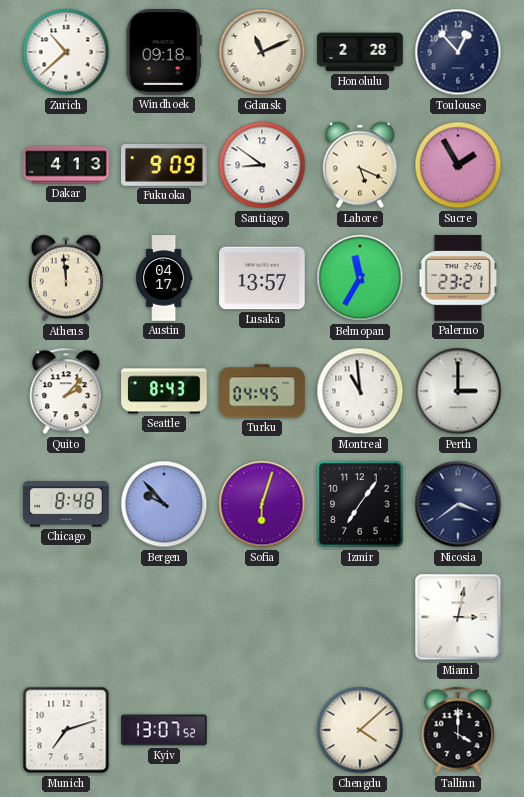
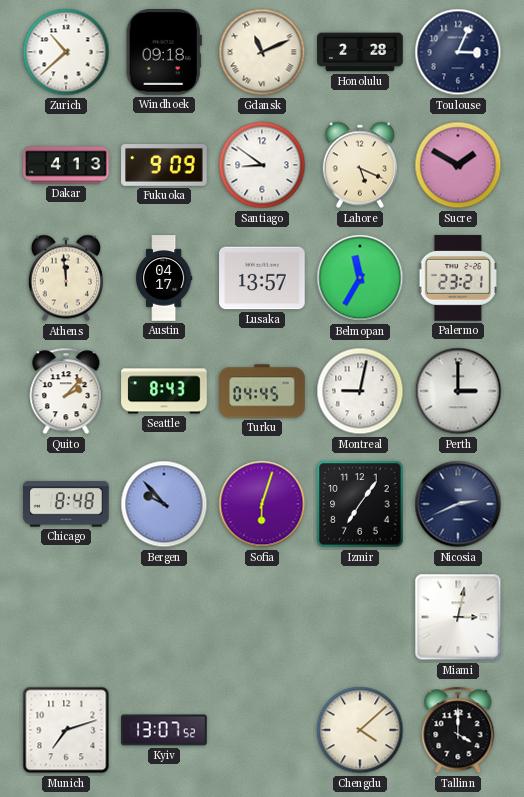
Toulouse: 12:53 -> 3:04
Sucre: 1:55 -> 1:50
Montreal: 10:59 -> 9:02
Nicosia: 3:39 -> 2:41
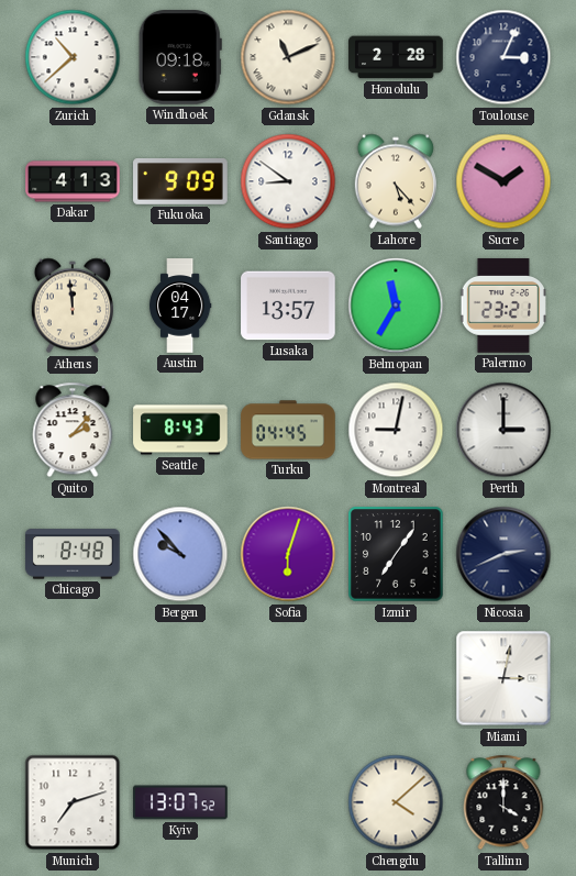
Lahore: 5:19 -> 5:23
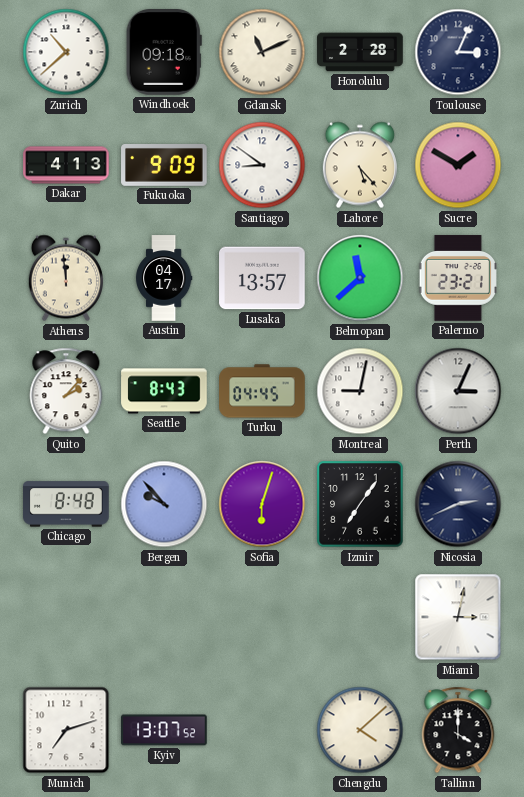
Belmopan: 11:35 -> 11:38
Perth: 3:00 -> 3:04
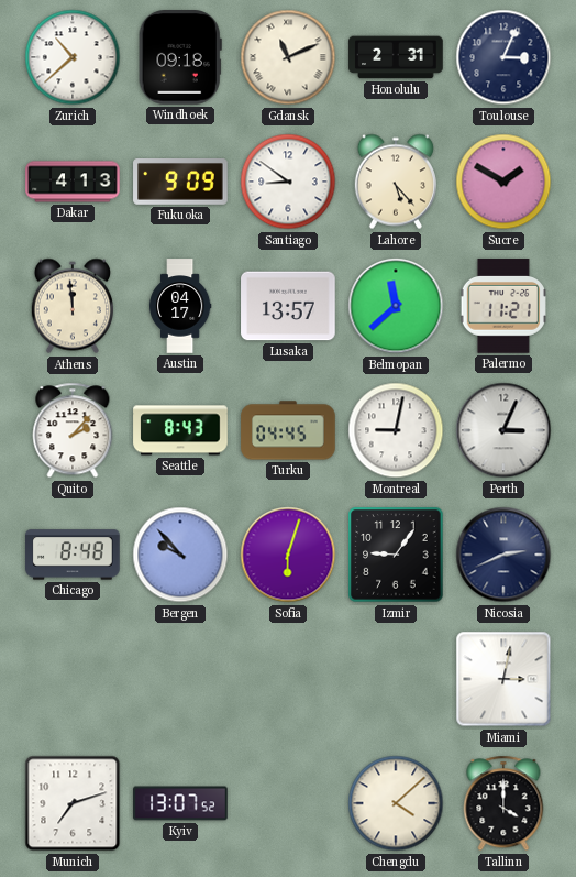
Honolulu: 2:28 -> 2:31
Palermo: 23:21 -> 11:21
Izmir: 7:06 -> 9:06
